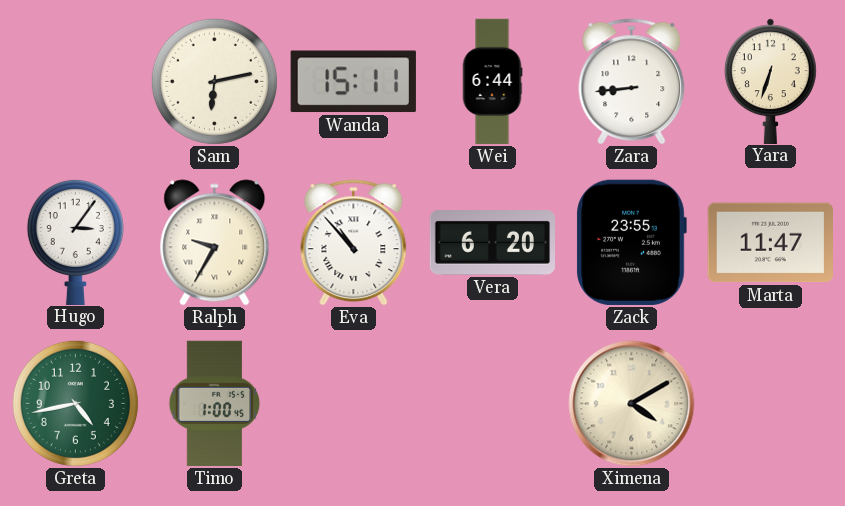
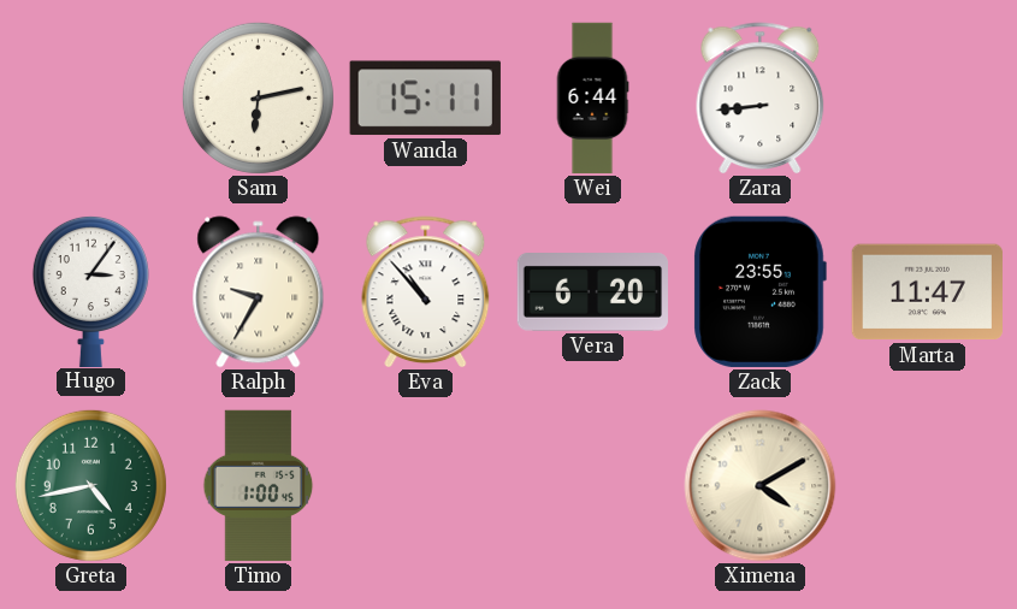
Yara: 6:33 -> none
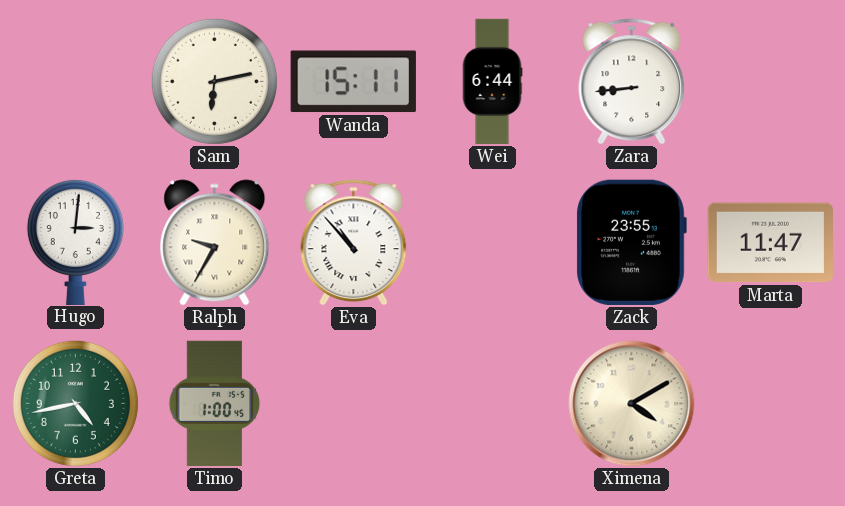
Hugo: 3:06 -> 3:01
Vera: 6:20 -> none
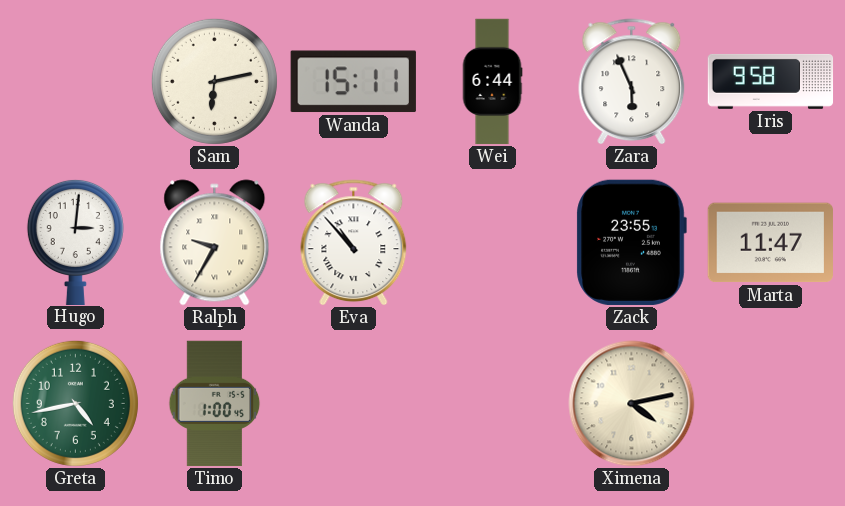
Zara: 8:44 -> 5:56
Iris: none -> 9:58
Ximena: 4:10 -> 4:13
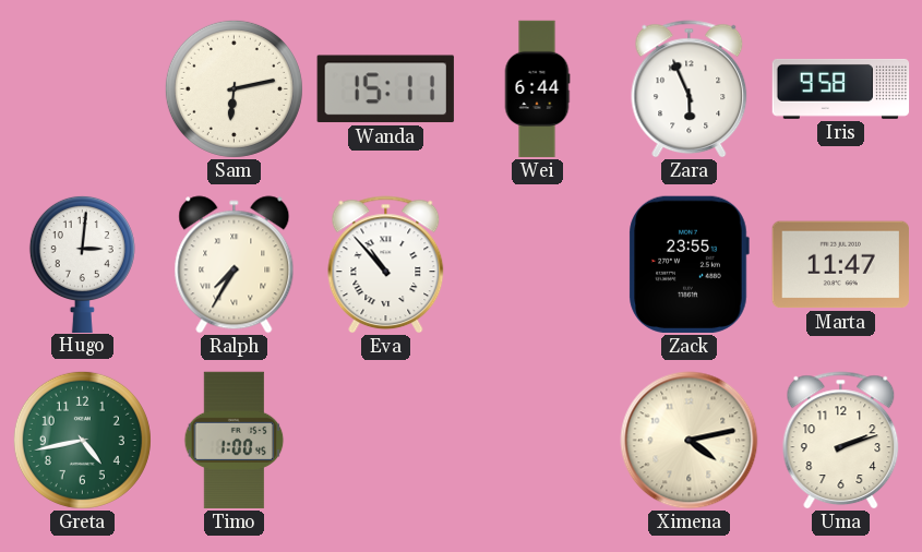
Ralph: 9:35 -> 7:35
Uma: none -> 2:12
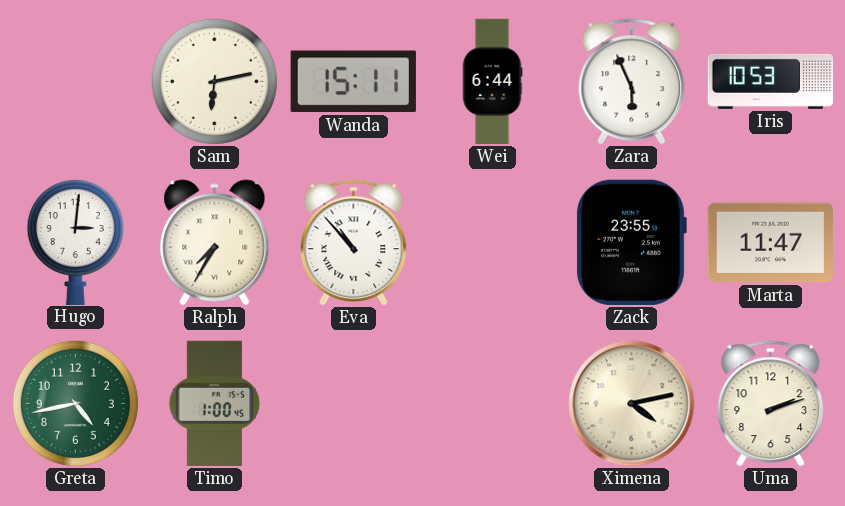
Iris: 9:58 -> 10:53
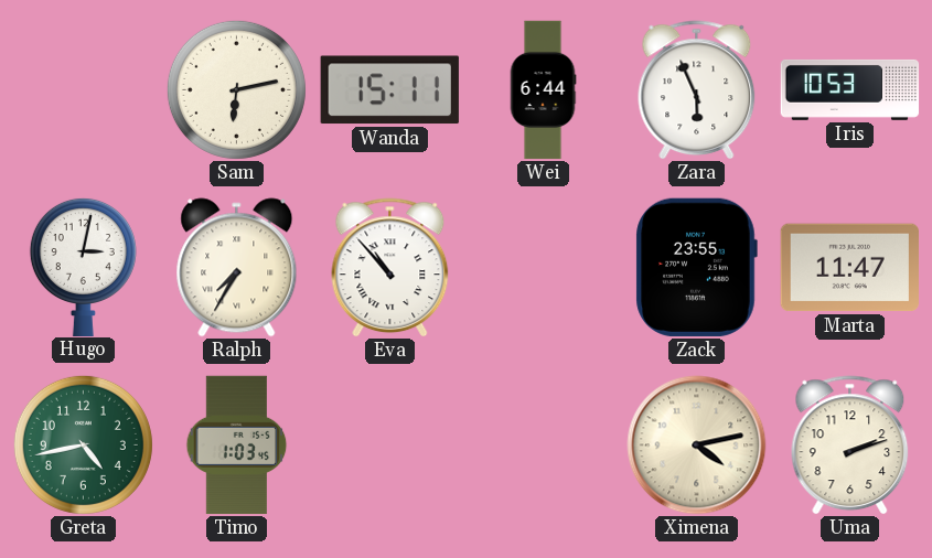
Hugo: 3:01 -> 3:02
Timo: 1:00 -> 1:03
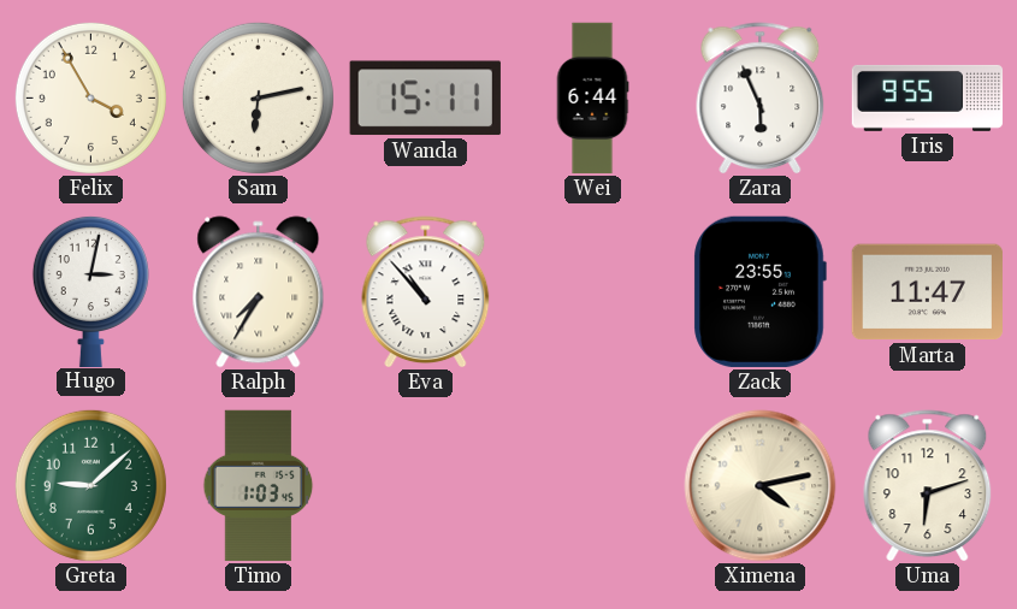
Felix: none -> 3:55
Iris: 10:53 -> 9:55
Greta: 4:43 -> 9:08
Uma: 2:12 -> 6:12
